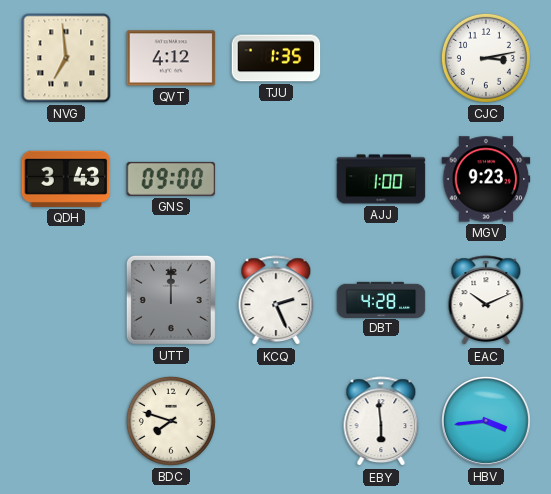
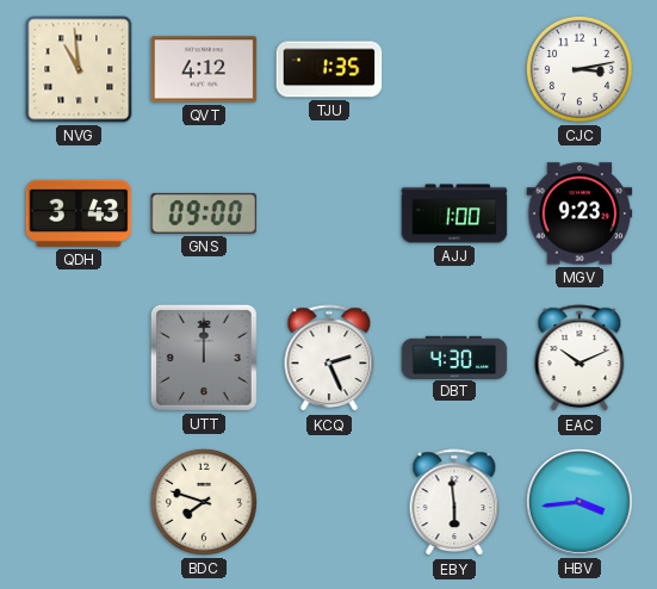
NVG: 6:59 -> 10:59
DBT: 4:28 -> 4:30
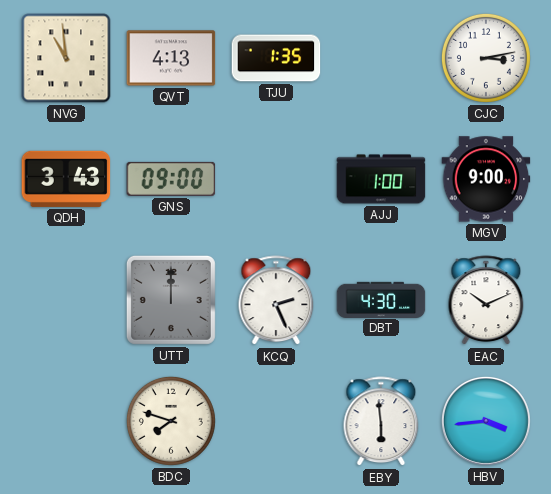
QVT: 4:12 -> 4:13
MGV: 9:23 -> 9:00
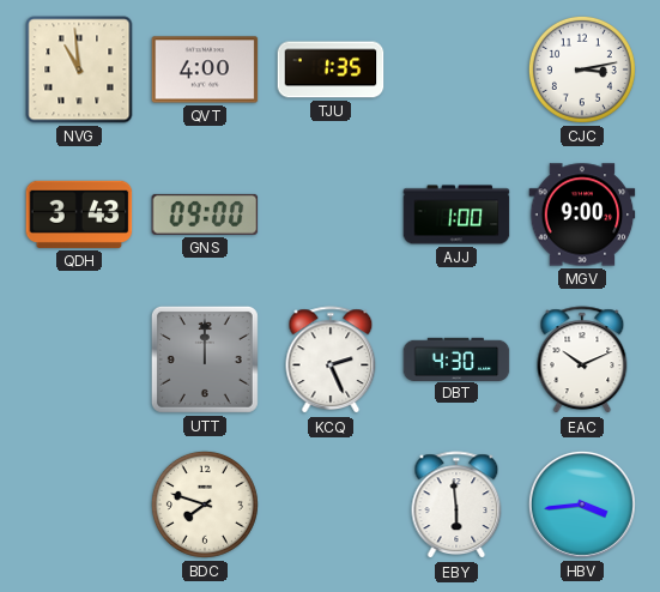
QVT: 4:13 -> 4:00
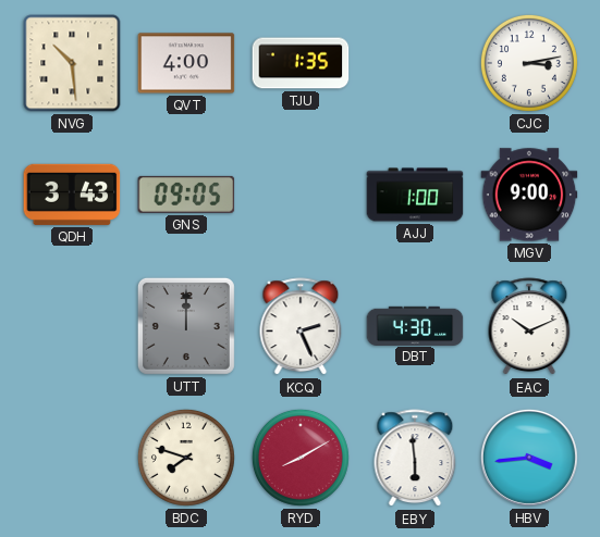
NVG: 10:59 -> 10:29
GNS: 09:00 -> 09:05
RYD: none -> 8:10
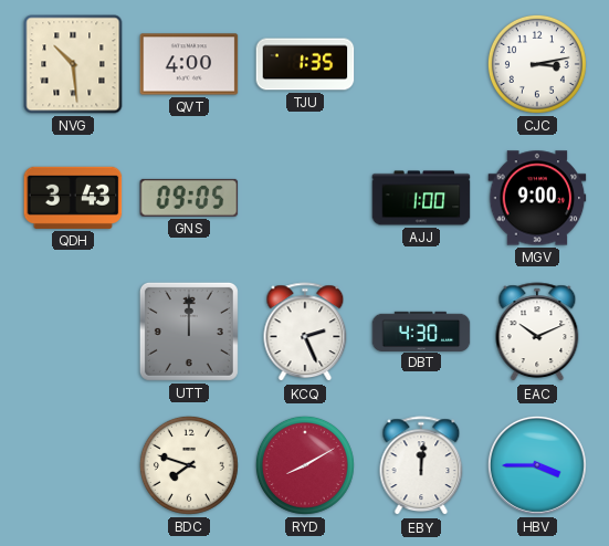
EBY: 5:59 -> 12:01
HBV: 3:44 -> 3:45
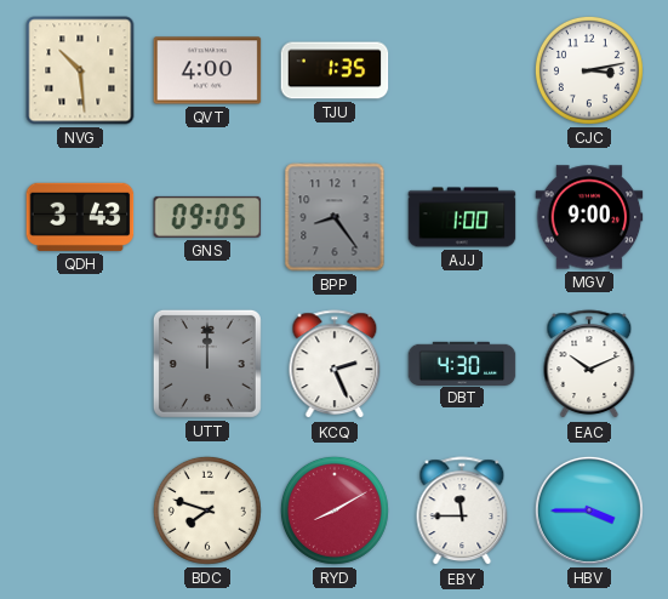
BPP: none -> 8:24
EBY: 12:01 -> 11:45
